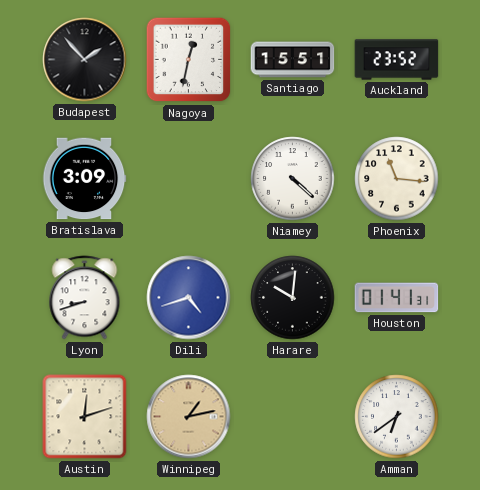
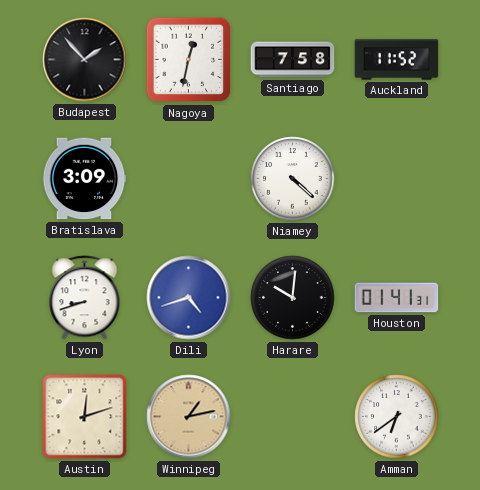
Santiago: 15:51 -> 7:58
Auckland: 23:52 -> 11:52
Phoenix: 11:16 -> none
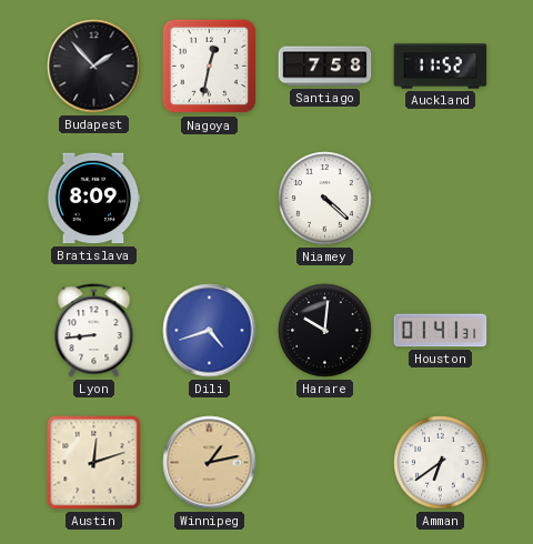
Bratislava: 3:09 -> 8:09
Lyon: 8:42 -> 8:44
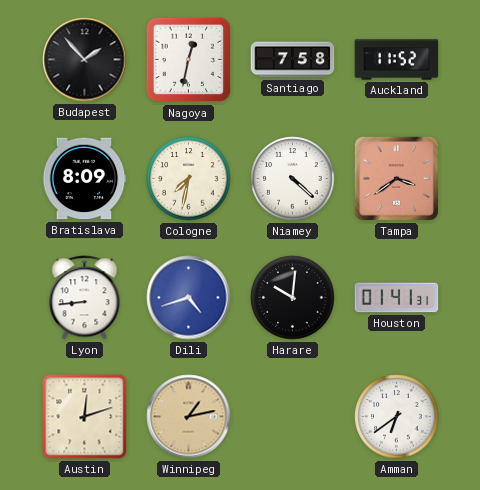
Cologne: none -> 7:32
Tampa: none -> 3:39
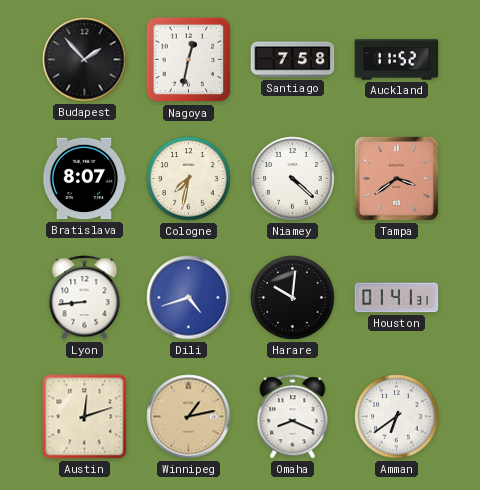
Bratislava: 8:09 -> 8:07
Omaha: none -> 8:19
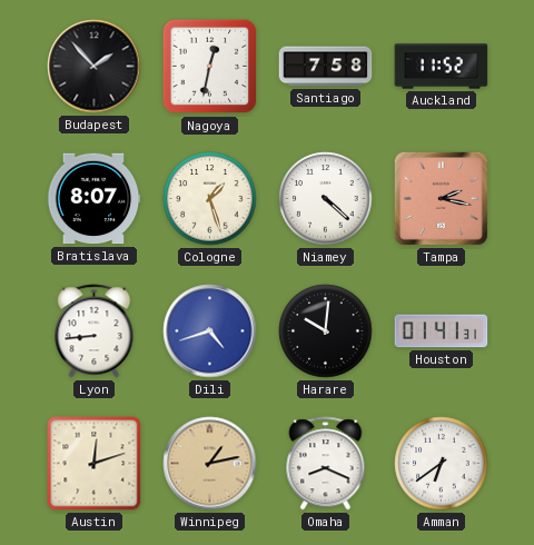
Cologne: 7:32 -> 1:27
Tampa: 3:39 -> 2:17
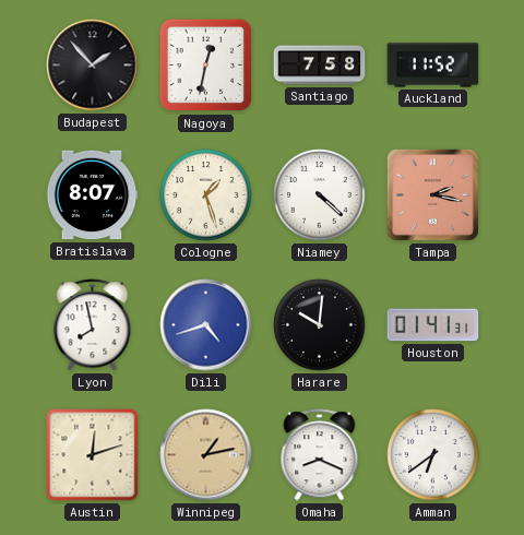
Lyon: 8:44 -> 7:58
